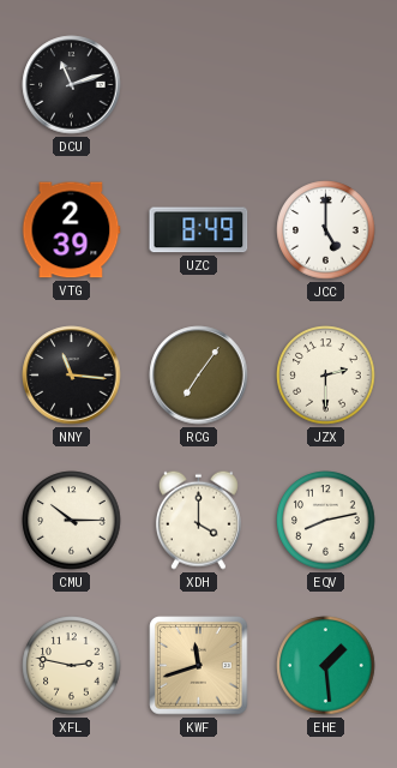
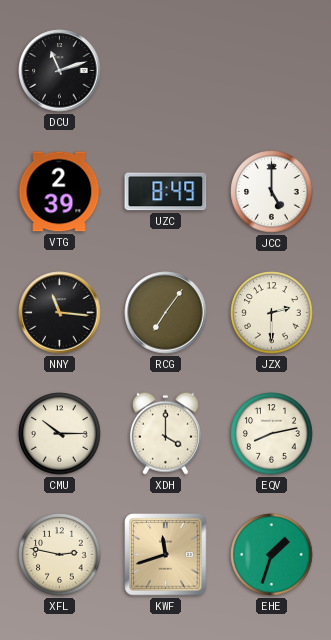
EHE: 1:29 -> 1:33
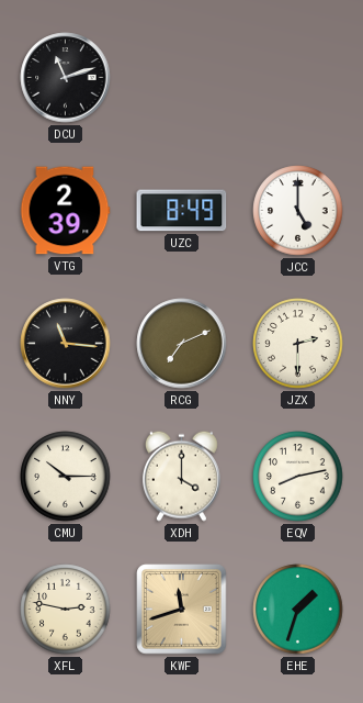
RCG: 7:06 -> 7:11
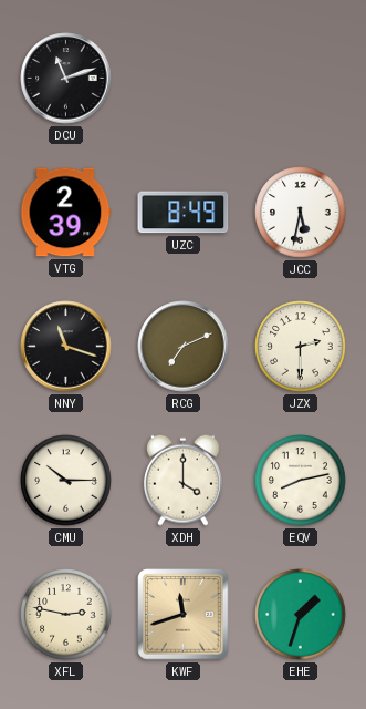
JCC: 5:00 -> 5:32
NNY: 11:16 -> 11:18
